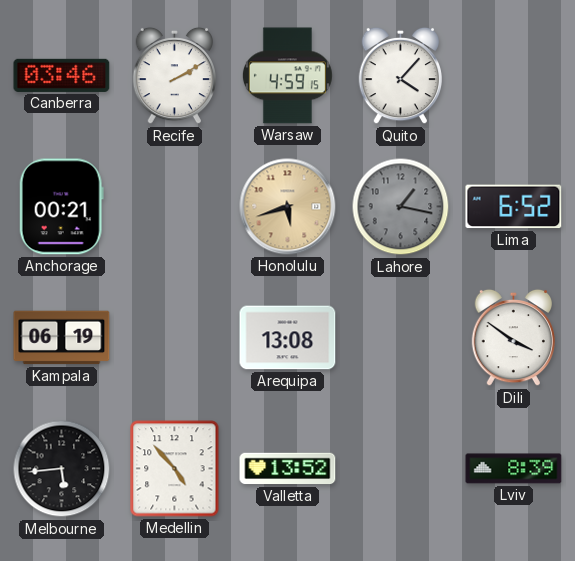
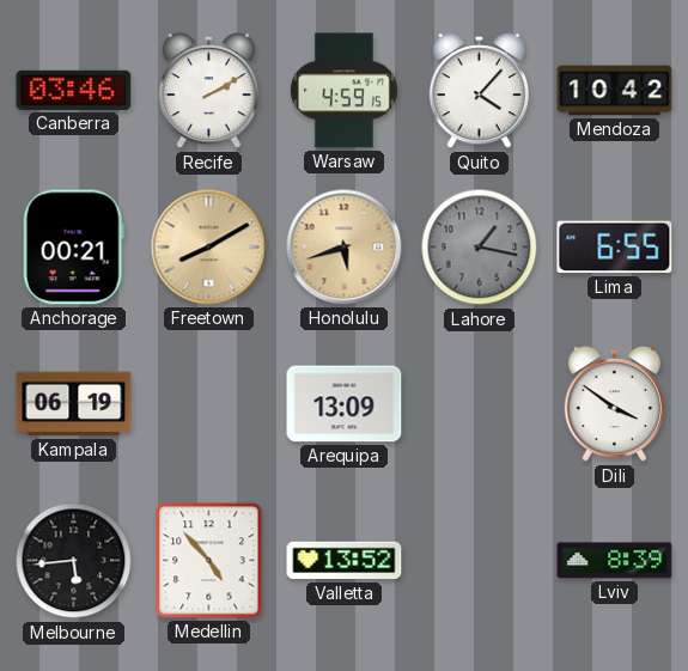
Mendoza: none -> 10:42
Freetown: none -> 8:10
Lima: 6:52 -> 6:55
Arequipa: 13:08 -> 13:09
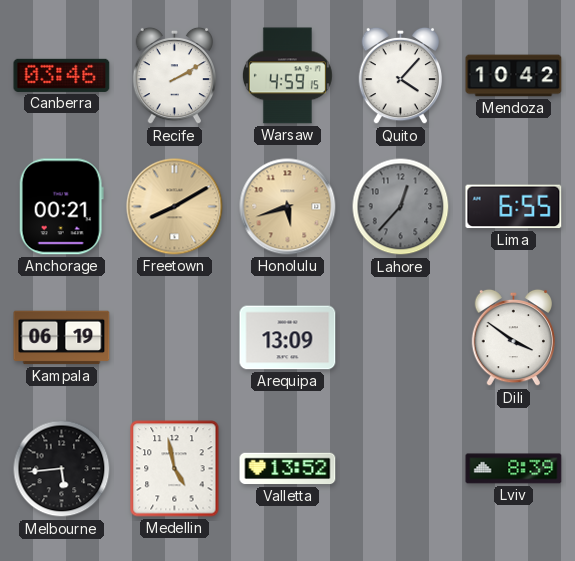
Lahore: 1:17 -> 12:37
Medellin: 4:53 -> 4:58
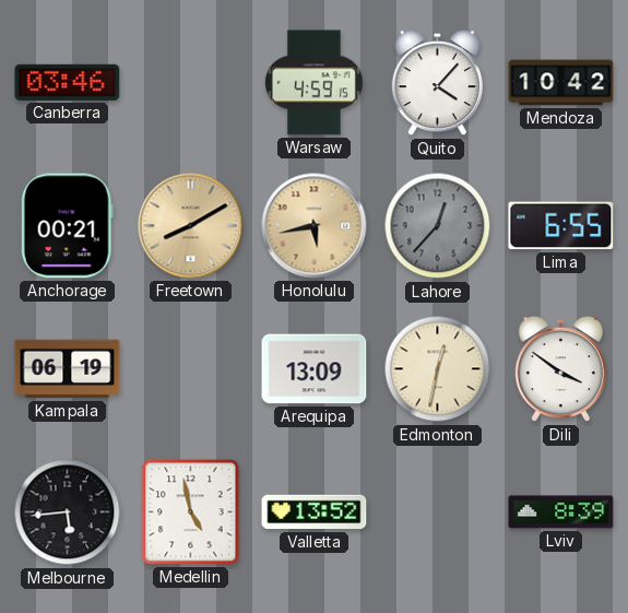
Recife: 2:10 -> none
Honolulu: 5:42 -> 5:43
Edmonton: none -> 12:32
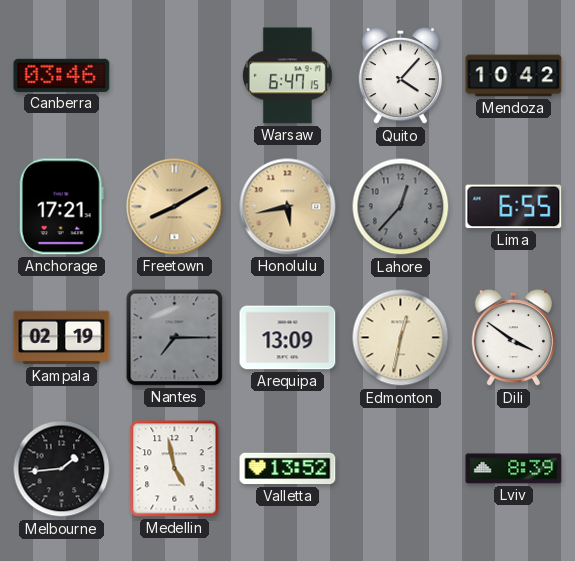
Warsaw: 4:59 -> 6:47
Anchorage: 00:21 -> 17:21
Kampala: 06:19 -> 02:19
Nantes: none -> 7:15
Melbourne: 5:44 -> 1:44
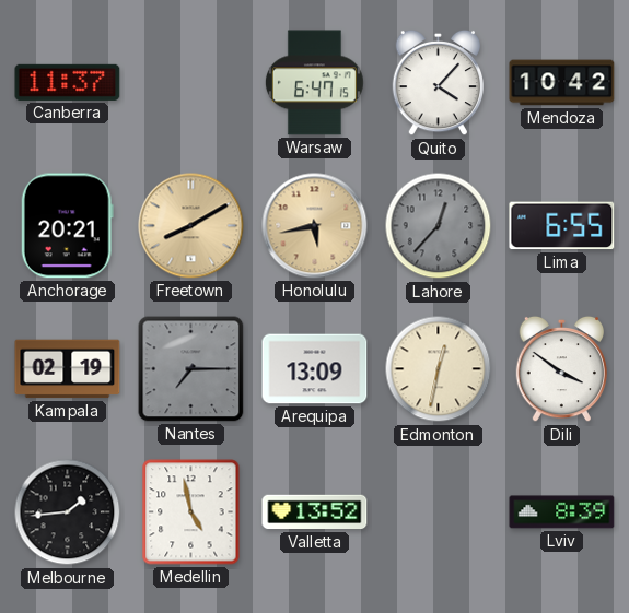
Canberra: 03:46 -> 11:37
Anchorage: 17:21 -> 20:21
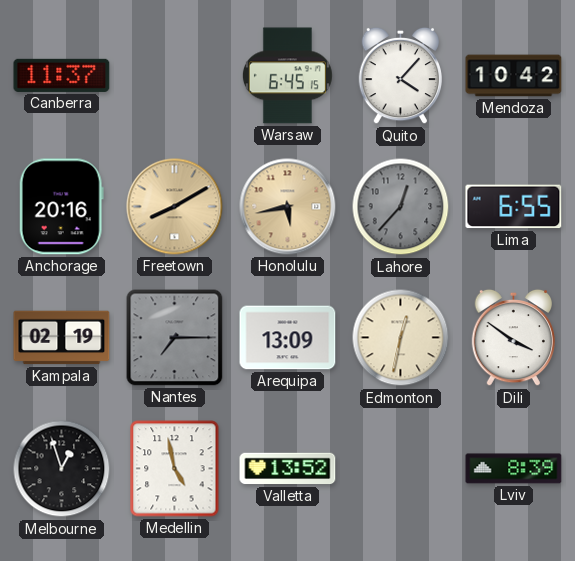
Warsaw: 6:47 -> 6:45
Anchorage: 20:21 -> 20:16
Melbourne: 1:44 -> 12:57
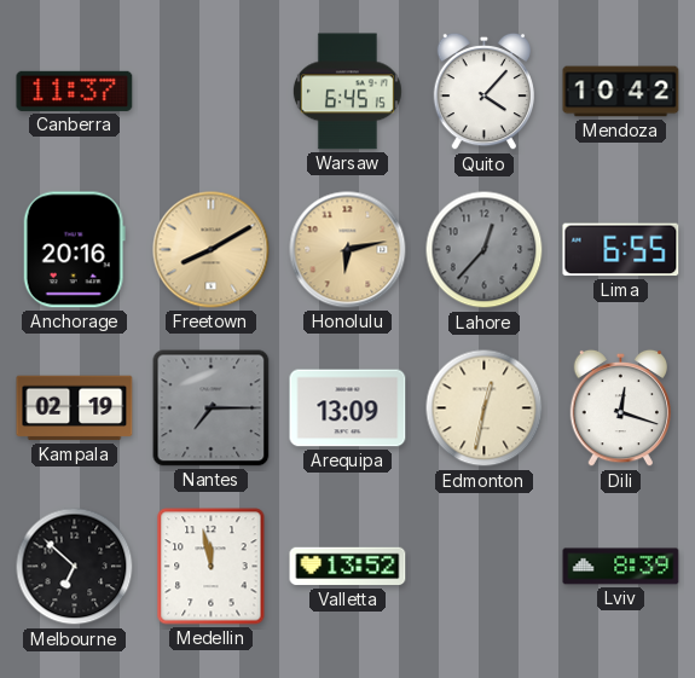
Honolulu: 5:43 -> 6:13
Dili: 3:51 -> 12:18
Melbourne: 12:57 -> 6:52
Medellin: 4:58 -> 11:58
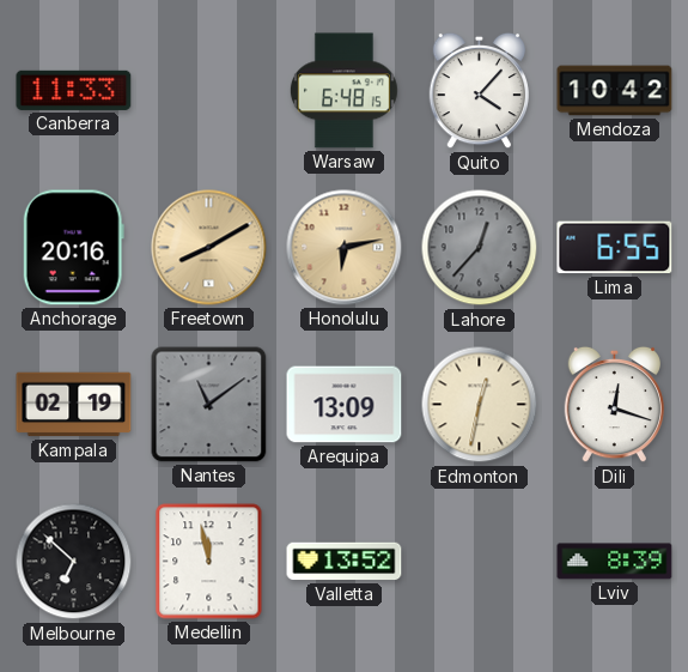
Canberra: 11:37 -> 11:33
Warsaw: 6:45 -> 6:48
Nantes: 7:15 -> 11:09
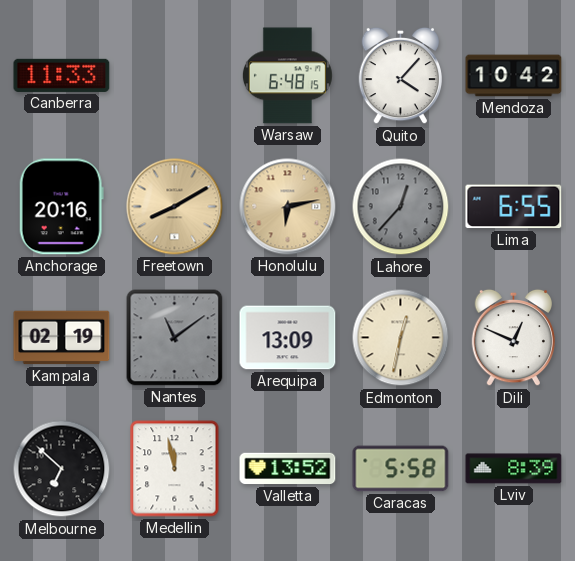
Dili: 12:18 -> 12:49
Caracas: none -> 5:58
